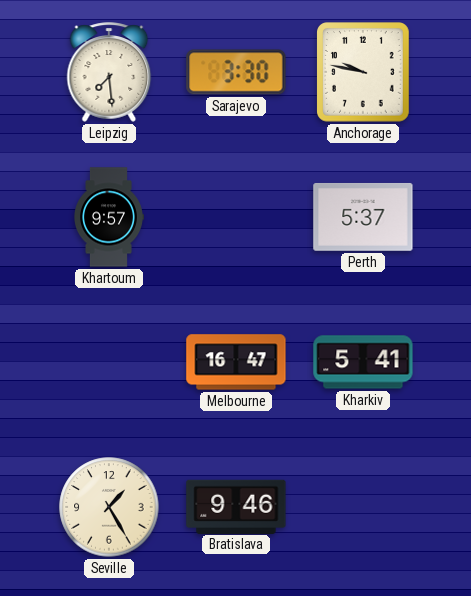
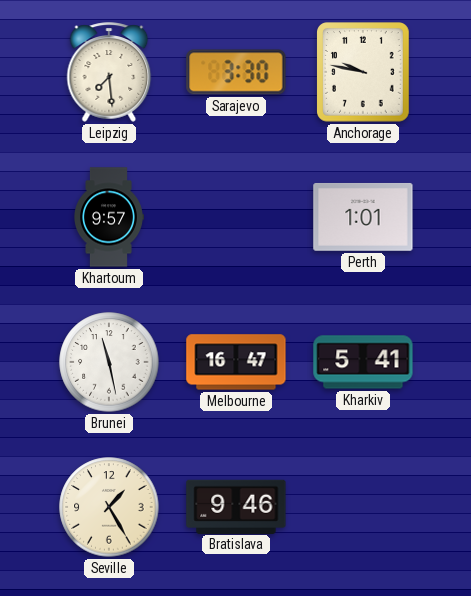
Perth: 5:37 -> 1:01
Brunei: none -> 11:28
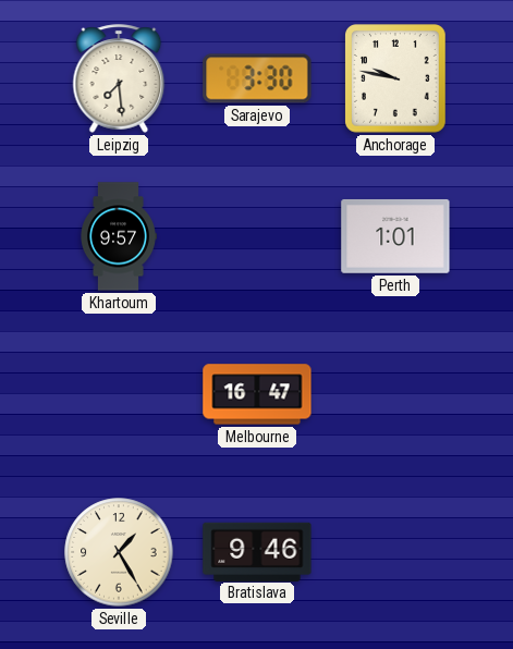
Brunei: 11:28 -> none
Kharkiv: 5:41 -> none
